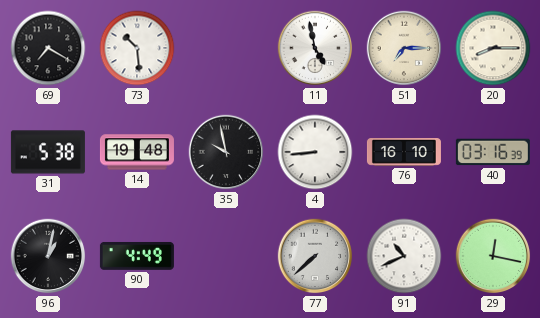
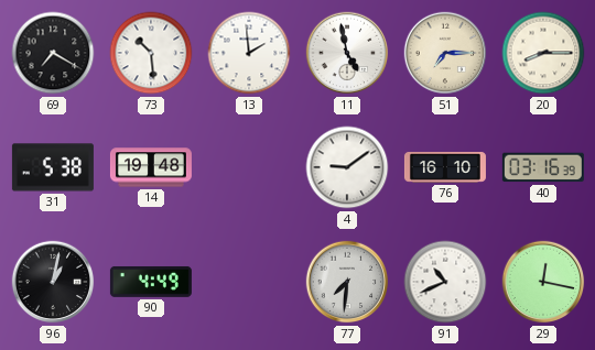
13: none -> 1:59
35: 9:58 -> none
4: 8:44 -> 9:09
77: 7:38 -> 7:31
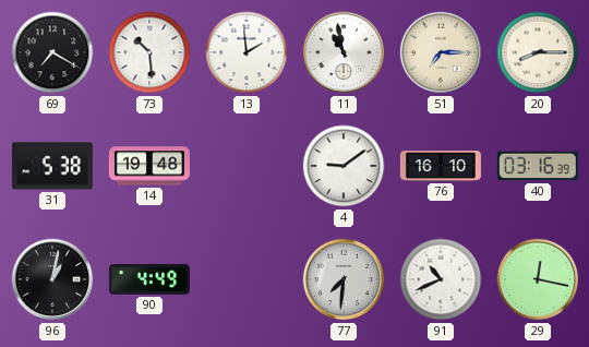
11: 4:58 -> 10:58
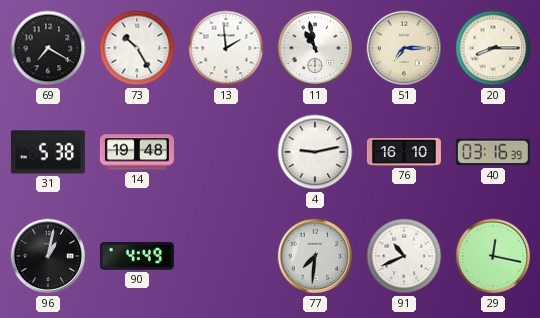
73: 10:29 -> 10:25
4: 9:09 -> 9:13
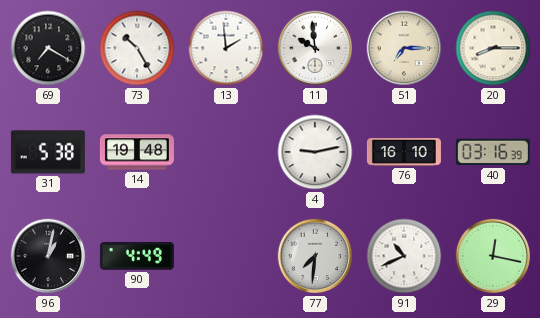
11: 10:58 -> 9:59
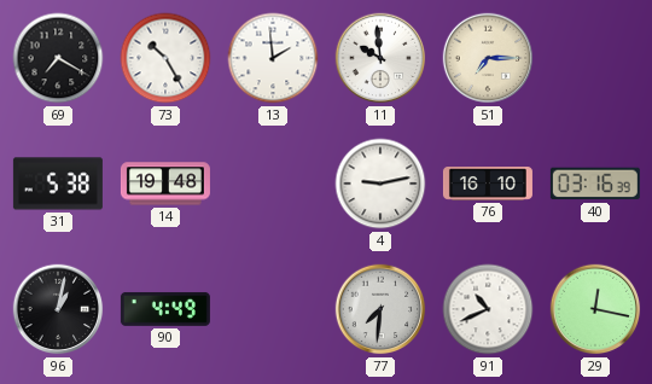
20: 8:15 -> none
